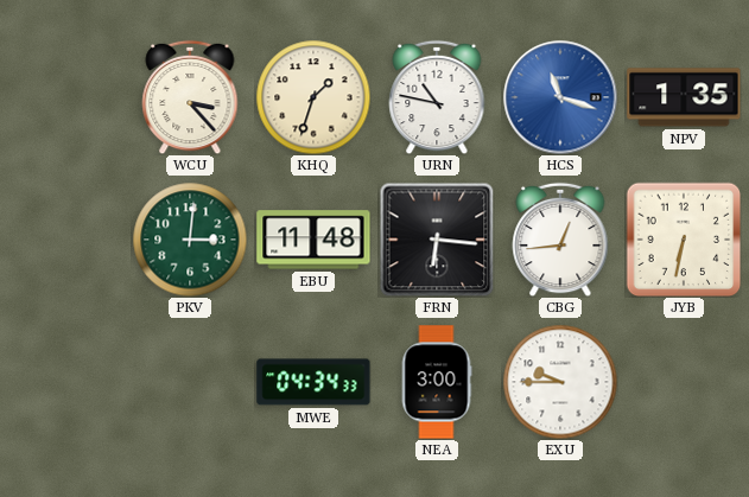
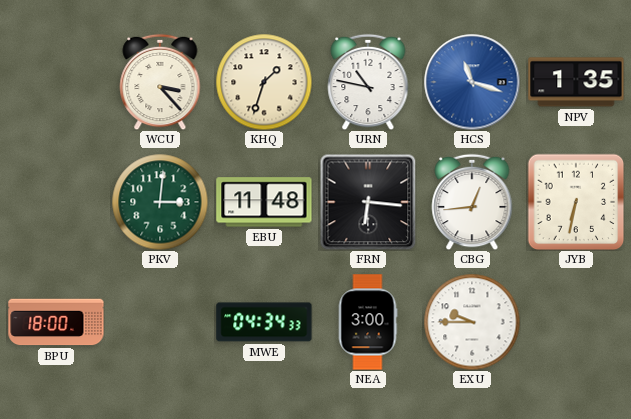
BPU: none -> 18:00
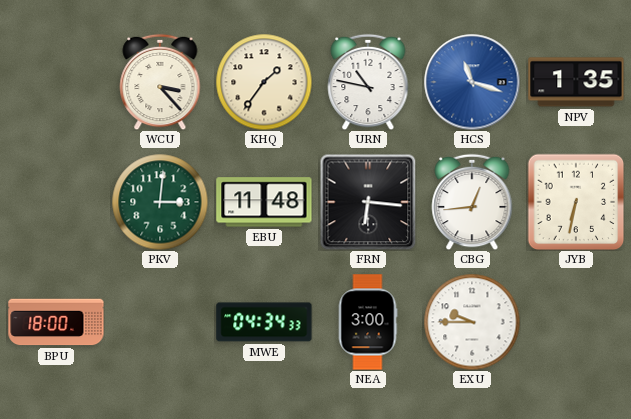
KHQ: 1:33 -> 1:36
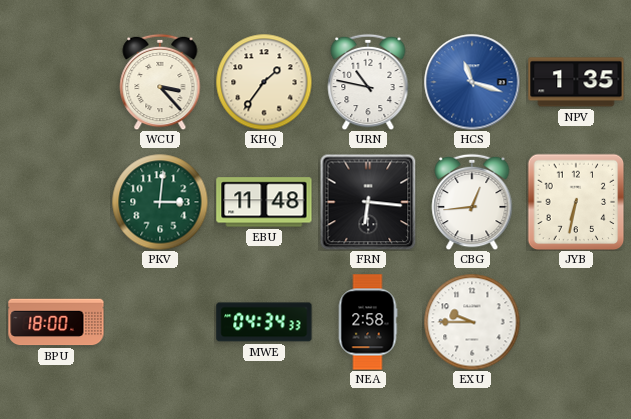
NEA: 3:00 -> 2:58
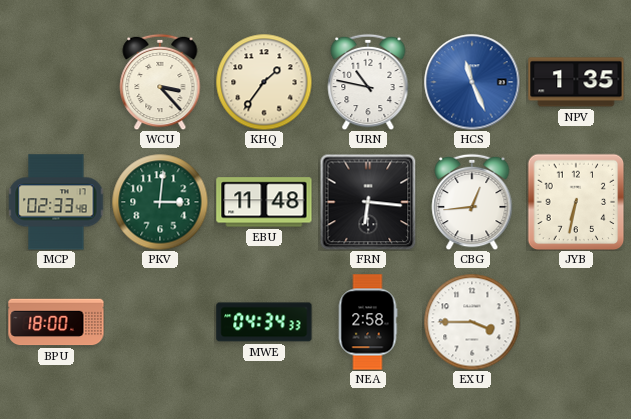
HCS: 11:18 -> 11:26
MCP: none -> 02:33
EXU: 9:45 -> 3:45
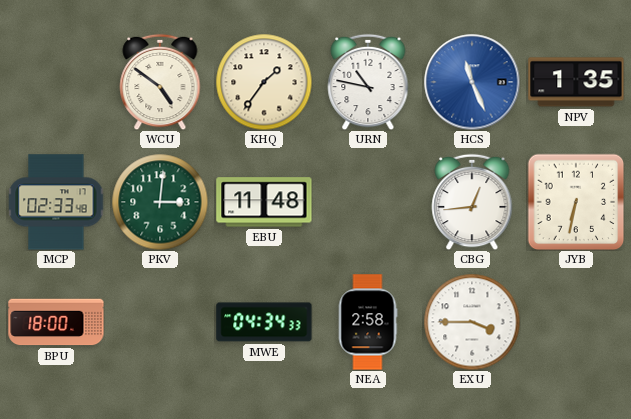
WCU: 3:23 -> 4:51
FRN: 6:16 -> none
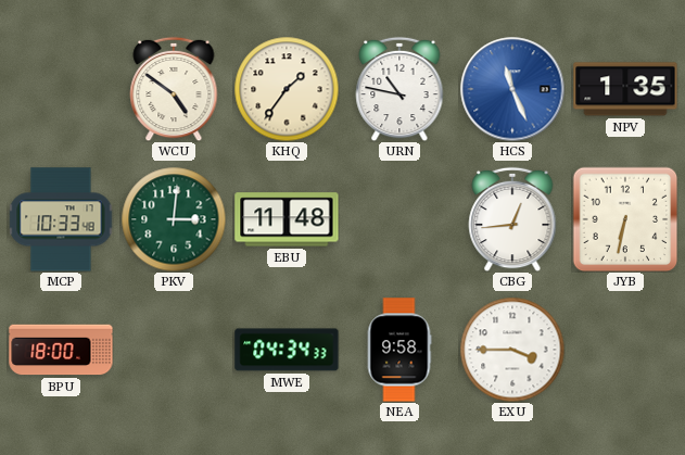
MCP: 02:33 -> 10:33
NEA: 2:58 -> 9:58
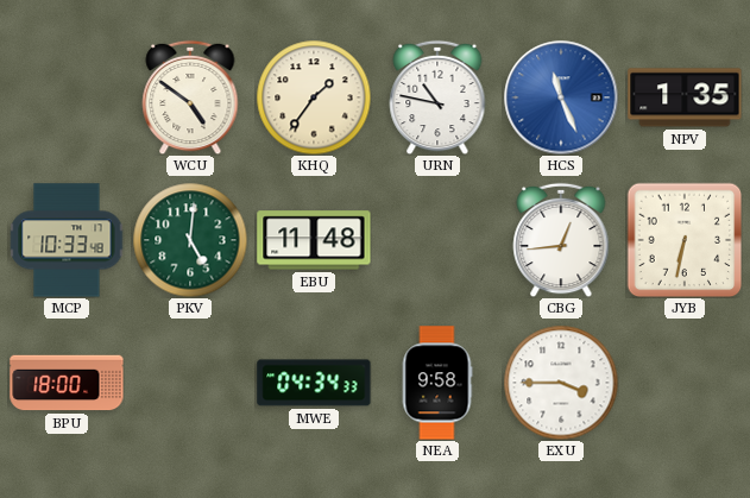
PKV: 3:01 -> 5:01
